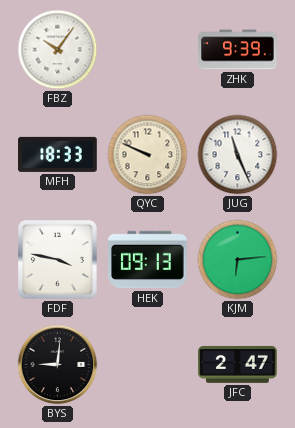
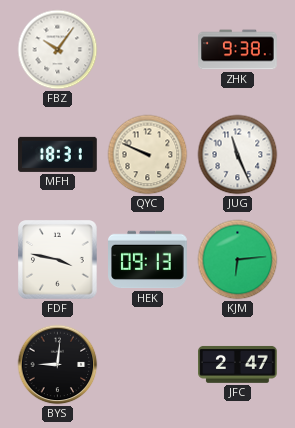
ZHK: 9:39 -> 9:38
MFH: 18:33 -> 18:31
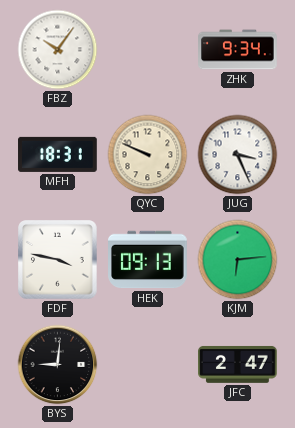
ZHK: 9:38 -> 9:34
JUG: 11:26 -> 3:26
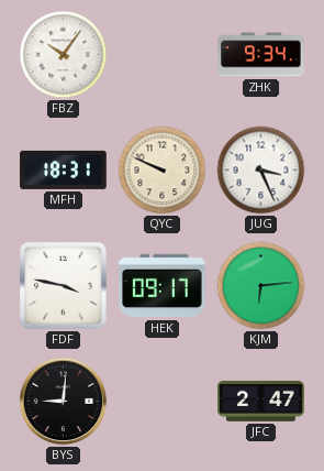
HEK: 09:13 -> 09:17
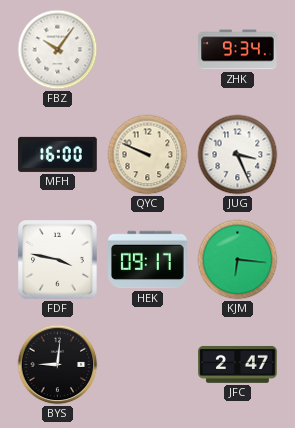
MFH: 18:31 -> 16:00
KJM: 6:14 -> 6:16
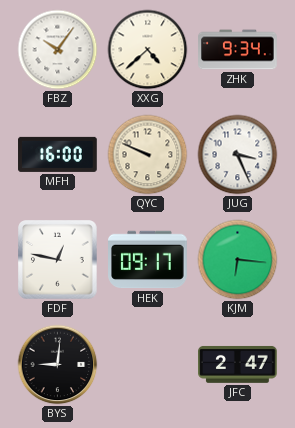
XXG: none -> 4:38
FDF: 3:47 -> 12:47
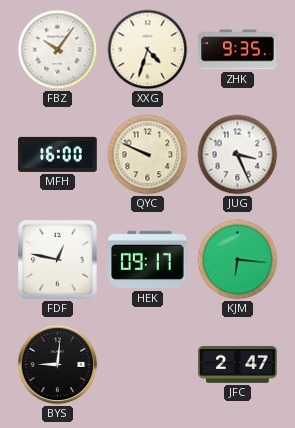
XXG: 4:38 -> 4:33
ZHK: 9:34 -> 9:35
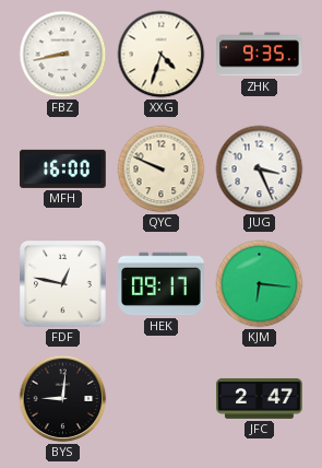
FBZ: 10:06 -> 8:43
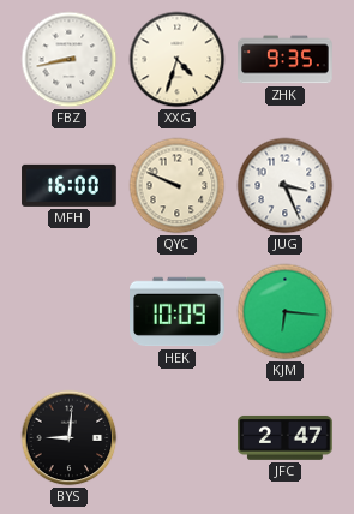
FDF: 12:47 -> none
HEK: 09:17 -> 10:09
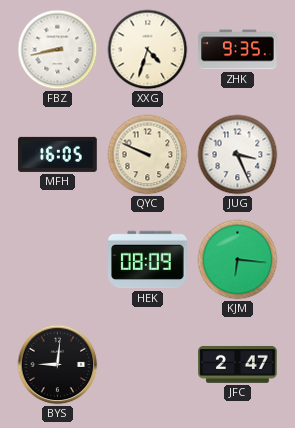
MFH: 16:00 -> 16:05
HEK: 10:09 -> 08:09
